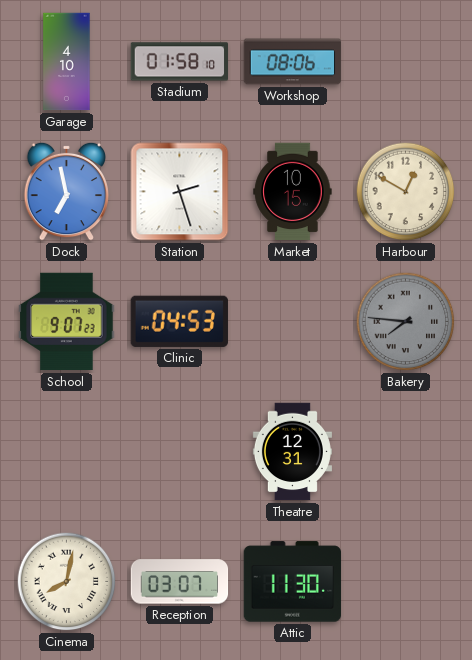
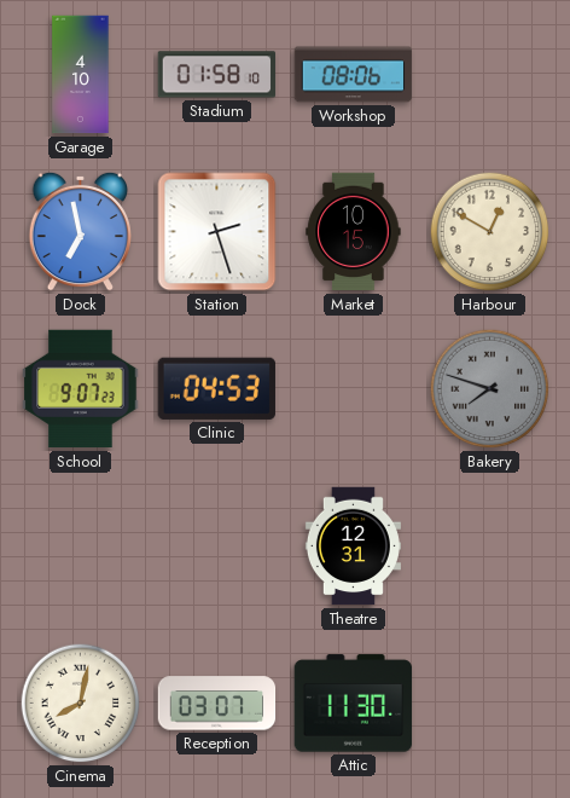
Bakery: 7:46 -> 7:48
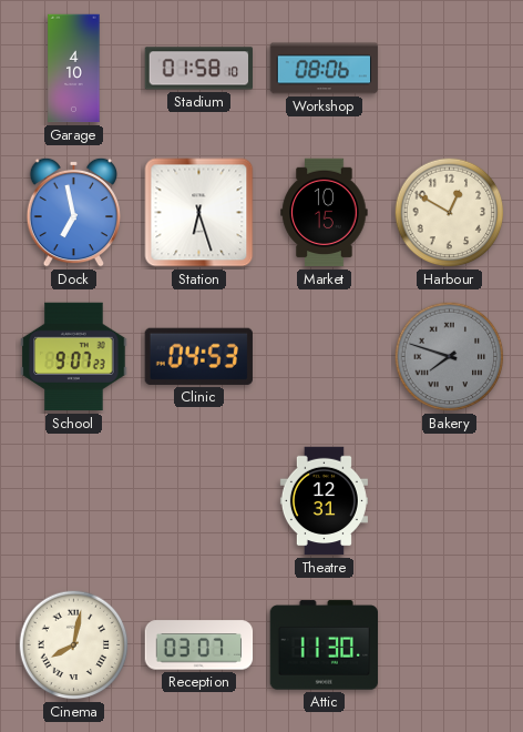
Station: 2:27 -> 6:27
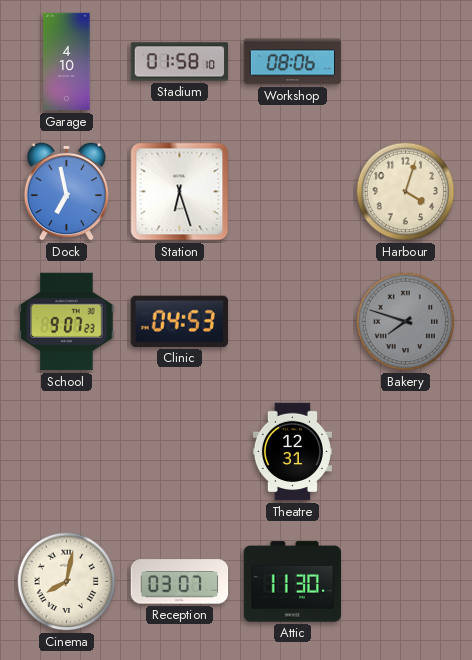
Market: 10:15 -> none
Harbour: 12:50 -> 4:03
